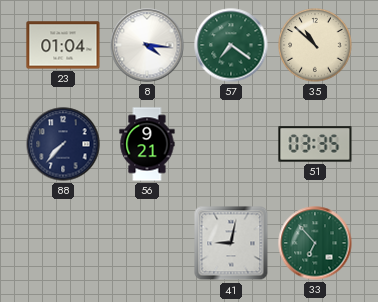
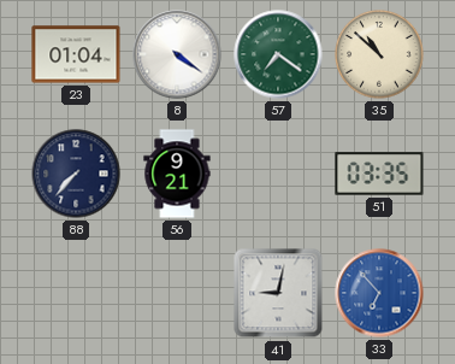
8: 4:16 -> 4:21
33 dial: green -> blue
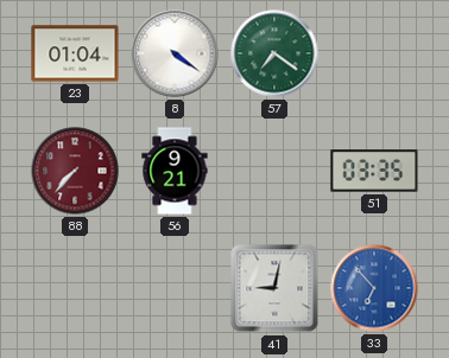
35: 10:52 -> none
88 dial: navy -> burgundy
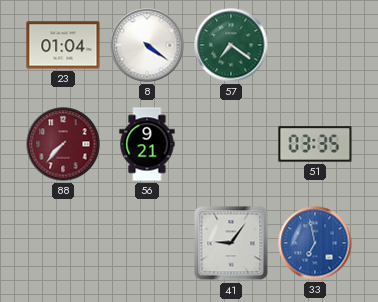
41: 9:02 -> 9:06
33: 6:53 -> 6:58
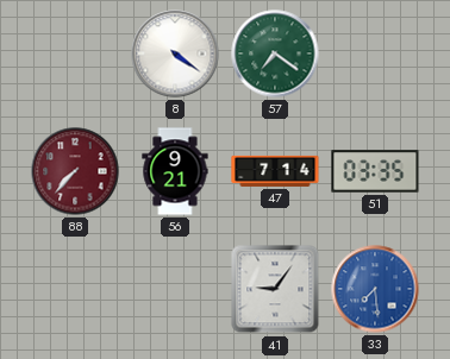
23: 01:04 -> none
47: none -> 7:14
33: 6:58 -> 7:29
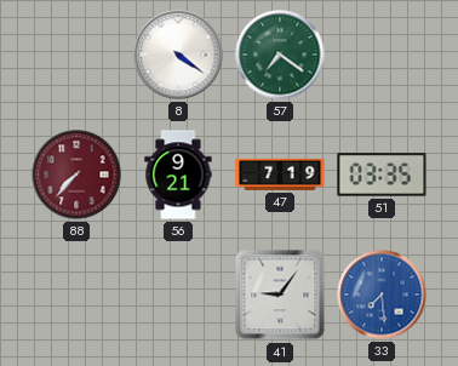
47: 7:14 -> 7:19
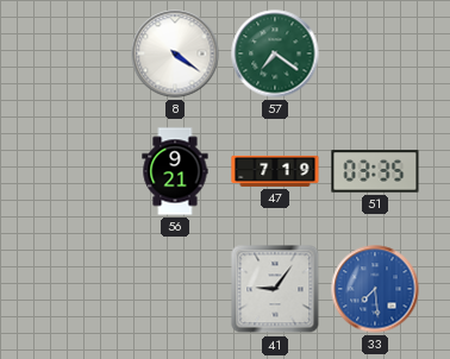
88: 7:37 -> none
